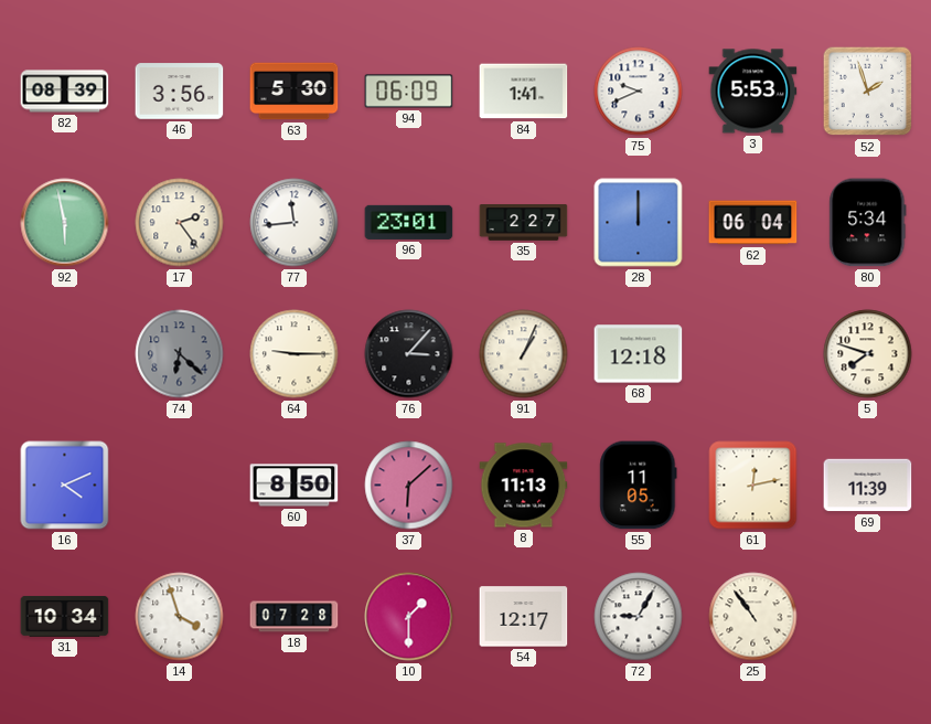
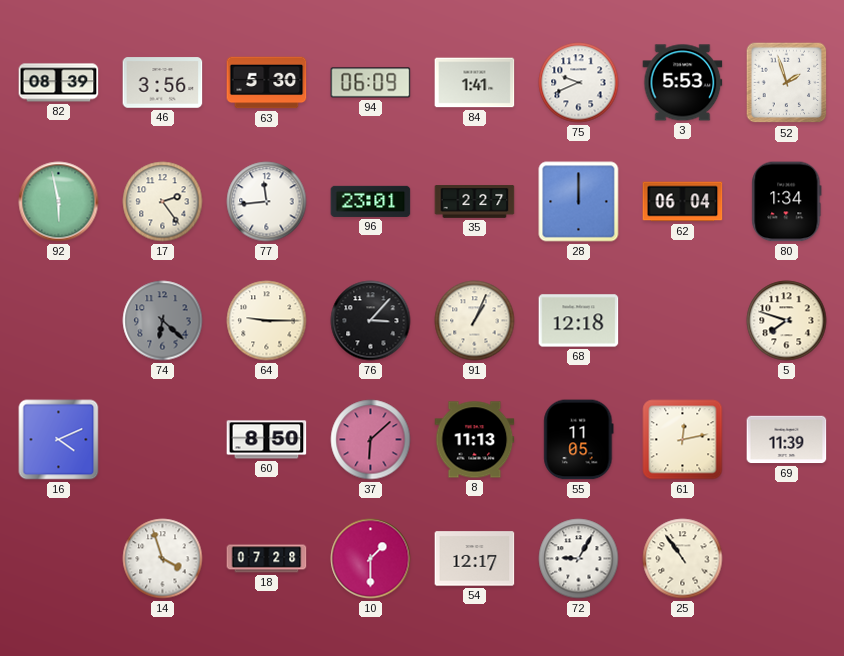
80: 5:34 -> 1:34
31: 10:34 -> none
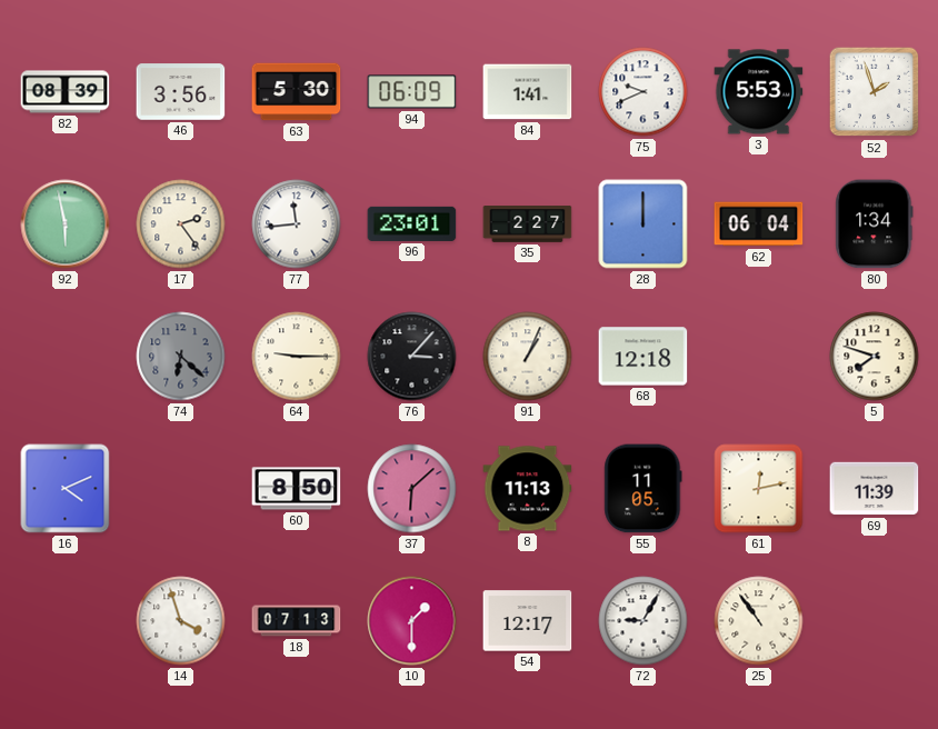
18: 07:28 -> 07:13
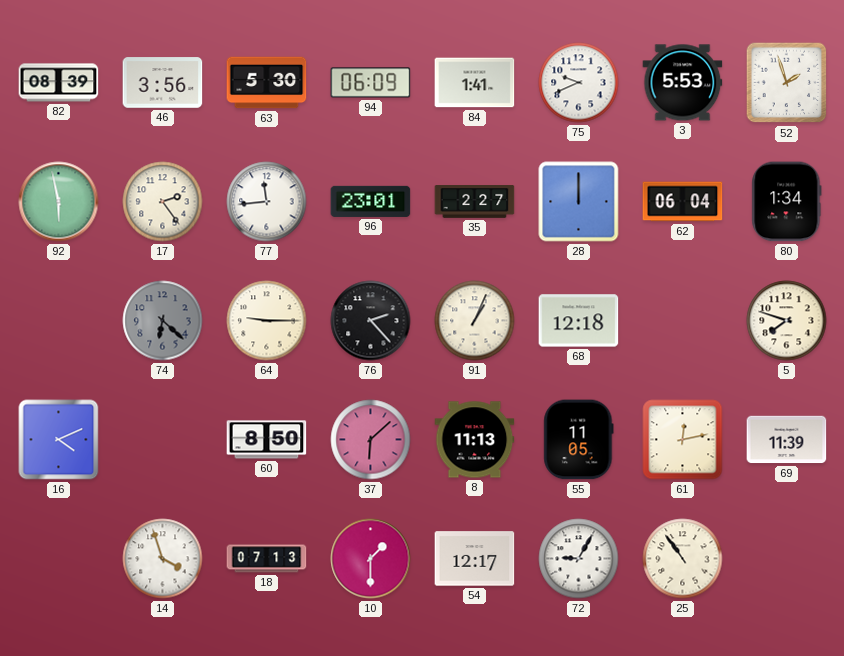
76: 3:07 -> 2:23
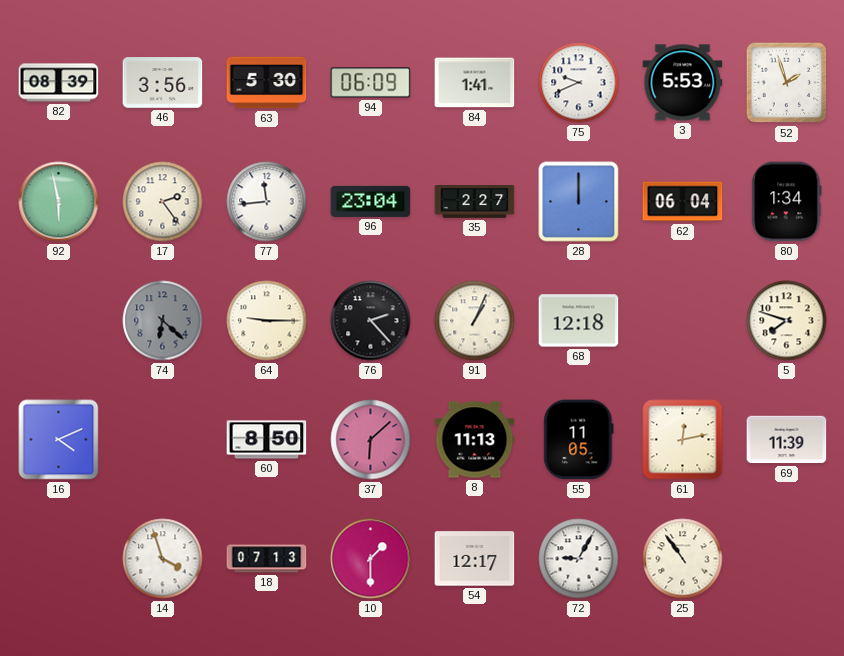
96: 23:01 -> 23:04
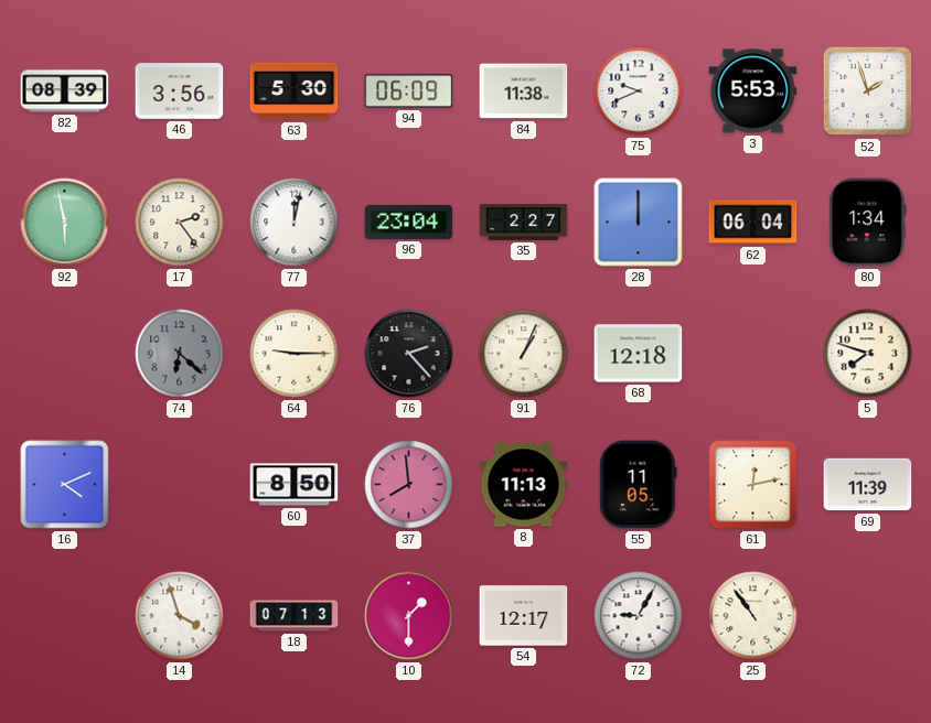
84: 1:41 -> 11:38
77: 11:44 -> 12:02
37: 6:08 -> 7:59
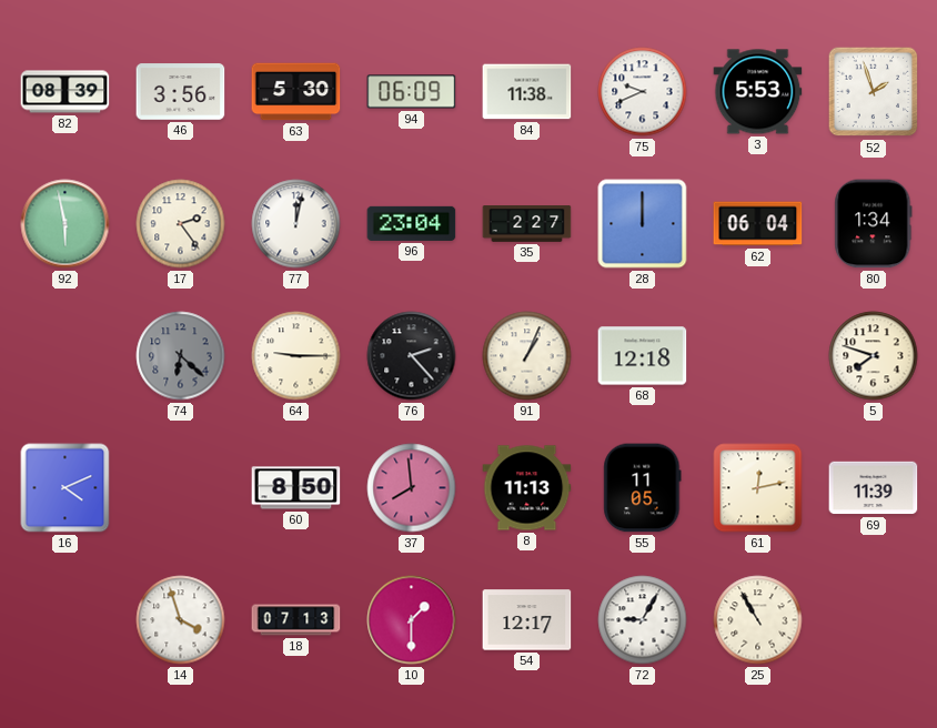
25: 10:54 -> 10:55
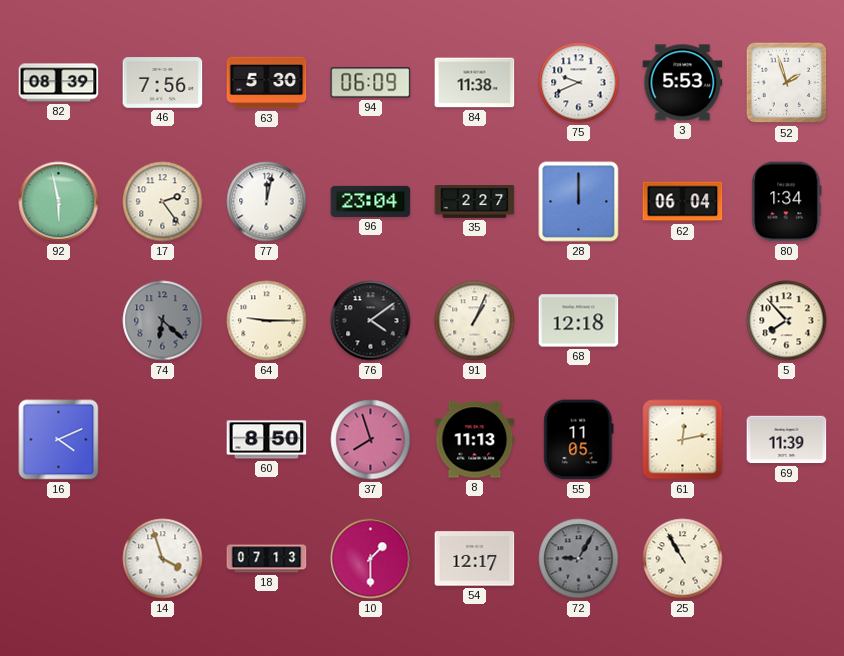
46: 3:56 -> 7:56
76: 2:23 -> 4:09
5: 7:48 -> 7:53
37: 7:59 -> 7:57
72 dial: white -> grey
